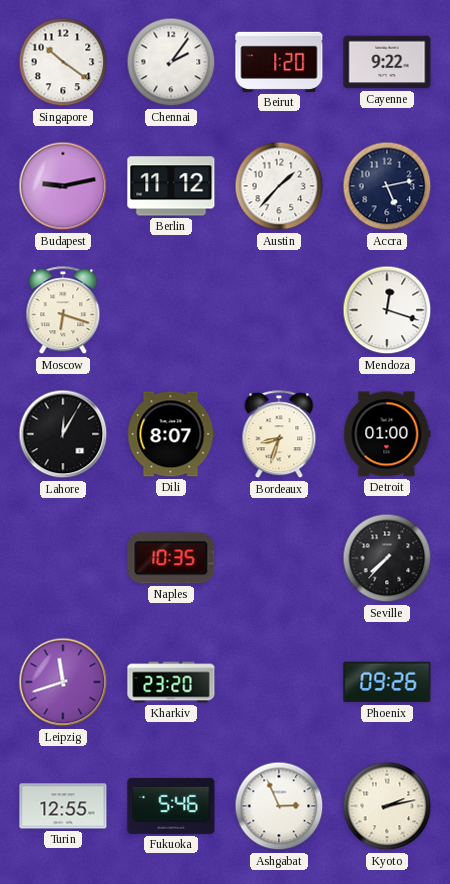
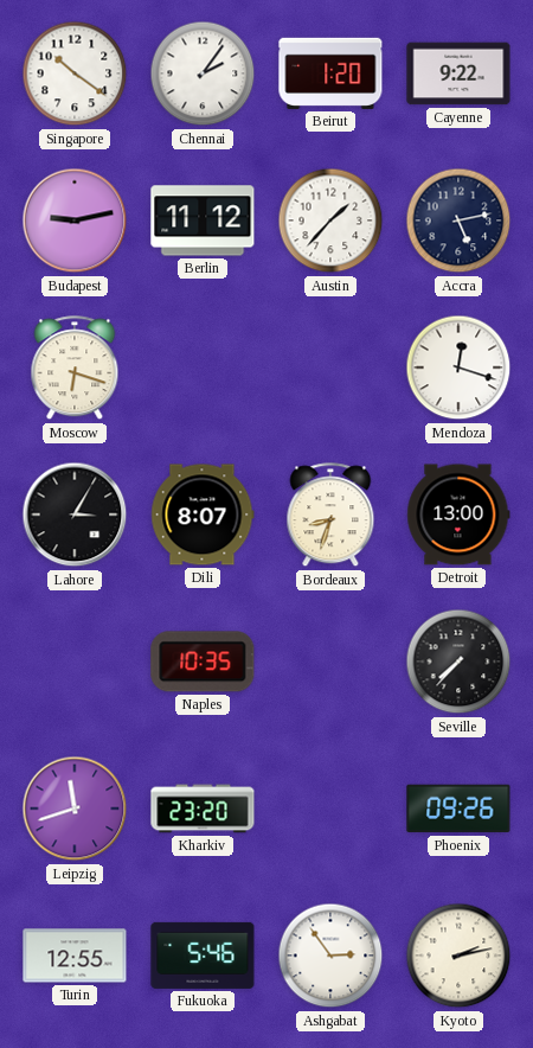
Lahore: 12:05 -> 3:05
Detroit: 01:00 -> 13:00
Ashgabat: 2:56 -> 2:54
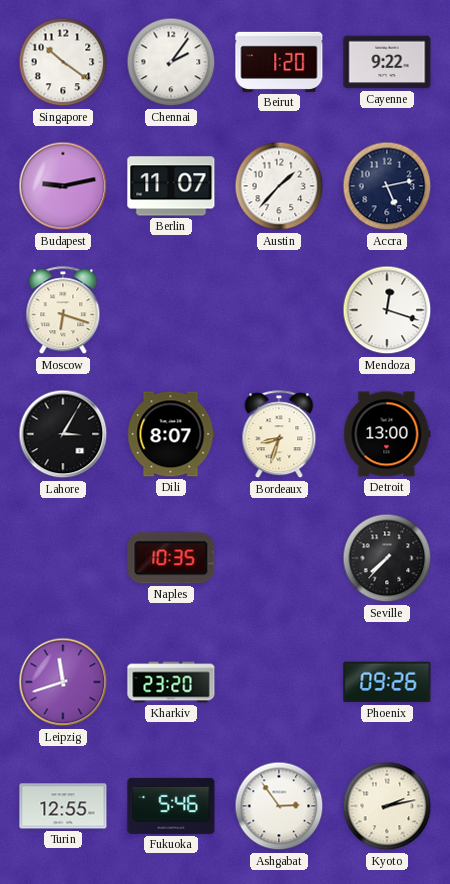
Berlin: 11:12 -> 11:07
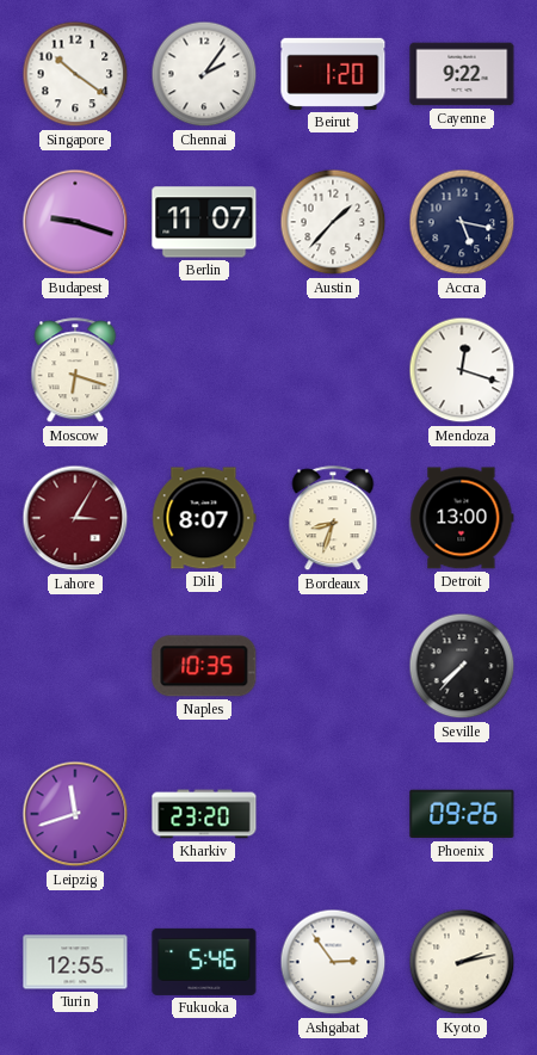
Budapest: 9:13 -> 9:18
Accra: 5:13 -> 5:17
Lahore dial: black -> burgundy
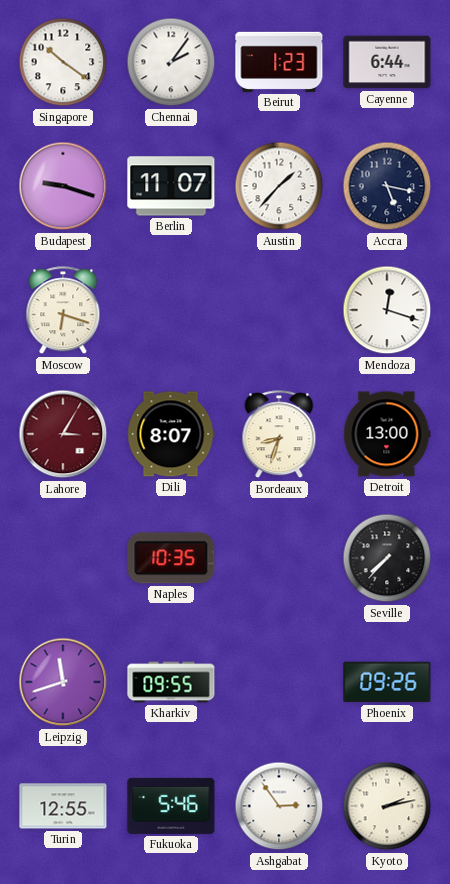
Beirut: 1:20 -> 1:23
Cayenne: 9:22 -> 6:44
Kharkiv: 23:20 -> 09:55
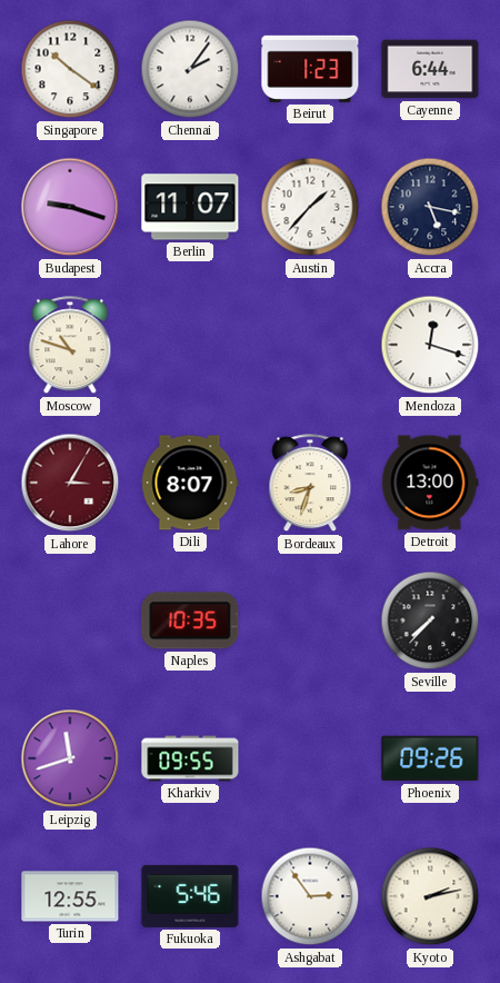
Moscow: 6:18 -> 10:48
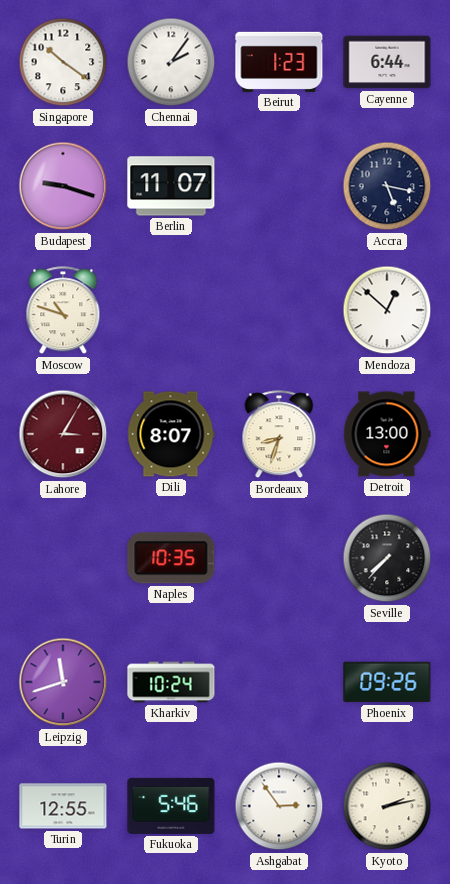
Austin: 1:37 -> none
Mendoza: 12:18 -> 12:52
Kharkiv: 09:55 -> 10:24
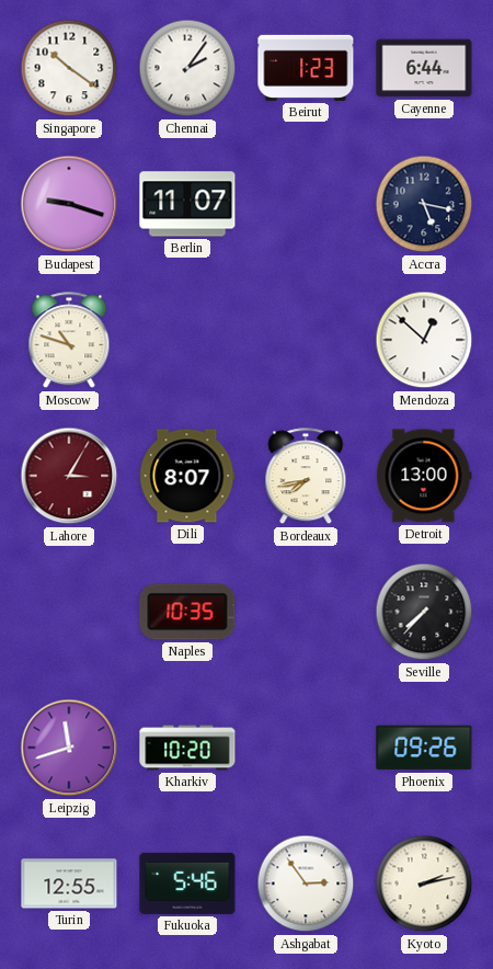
Bordeaux: 8:33 -> 7:43
Kharkiv: 10:24 -> 10:20
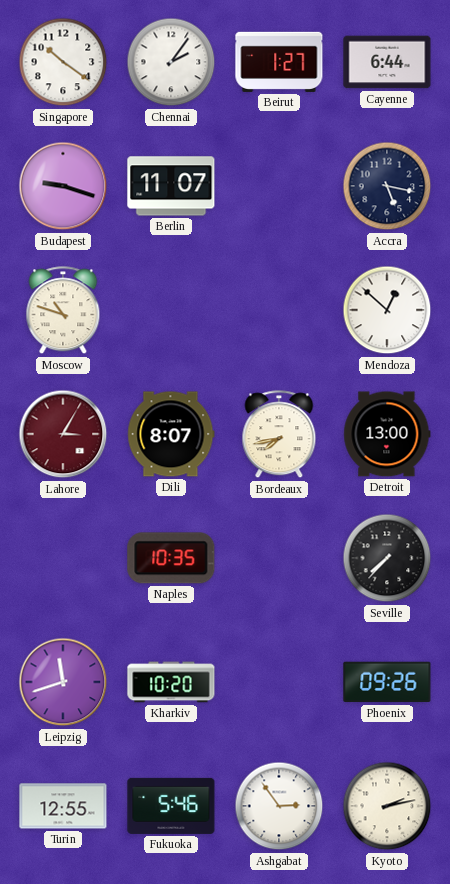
Beirut: 1:23 -> 1:27
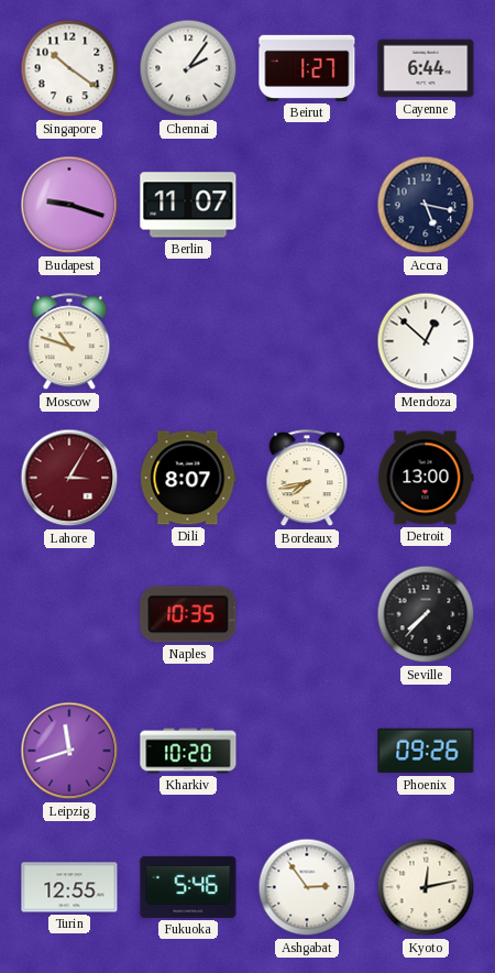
Kyoto: 2:13 -> 12:13
